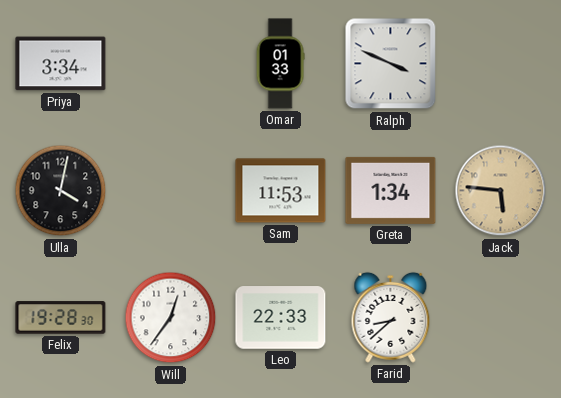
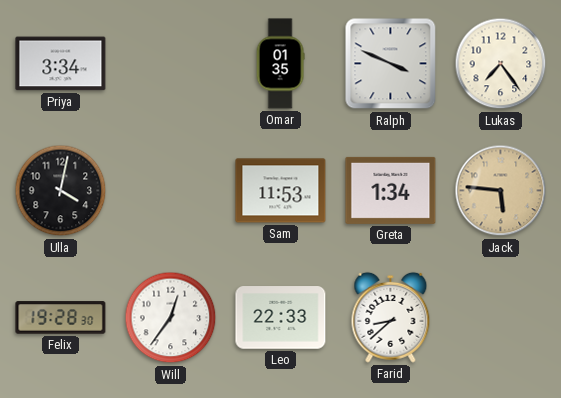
Omar: 01:33 -> 01:35
Lukas: none -> 7:24
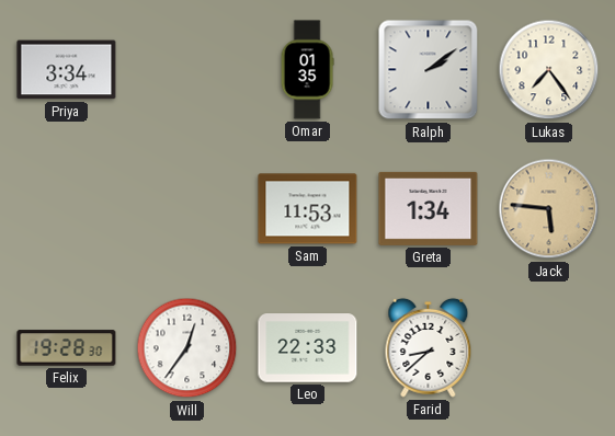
Ralph: 3:49 -> 2:09
Ulla: 4:02 -> none
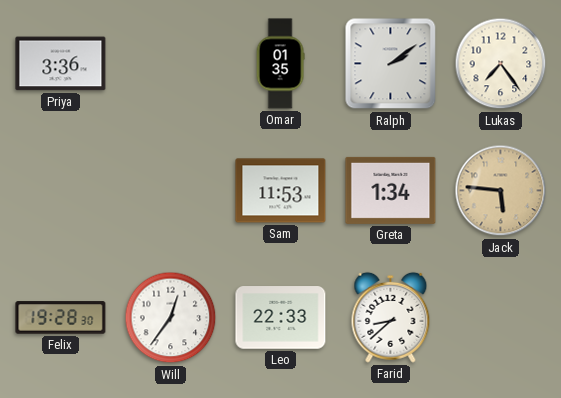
Priya: 3:34 -> 3:36
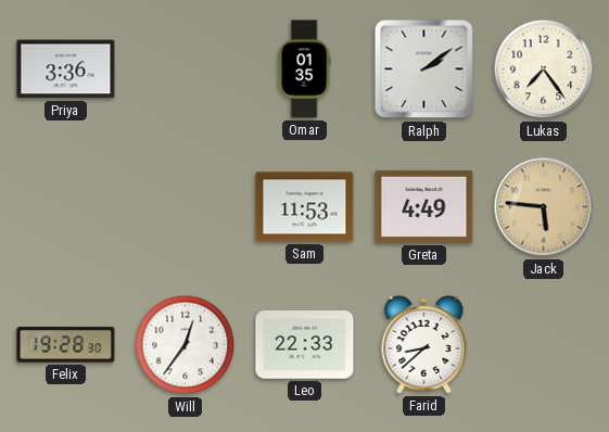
Greta: 1:34 -> 4:49
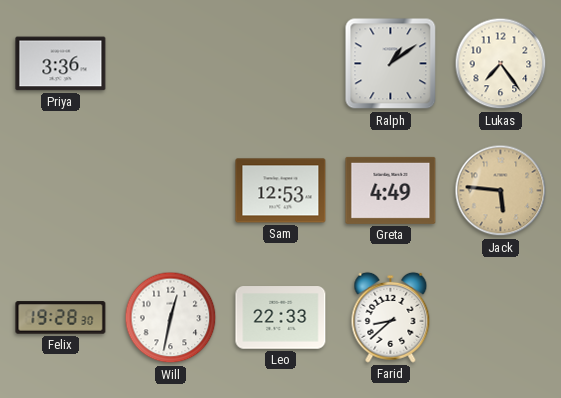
Omar: 01:35 -> none
Ralph: 2:09 -> 1:09
Sam: 11:53 -> 12:53
Will: 12:36 -> 12:32
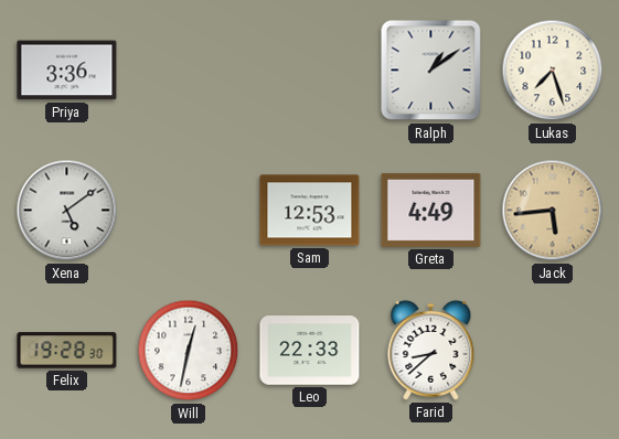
Lukas: 7:24 -> 7:27
Xena: none -> 5:09
Jack: 5:46 -> 5:44
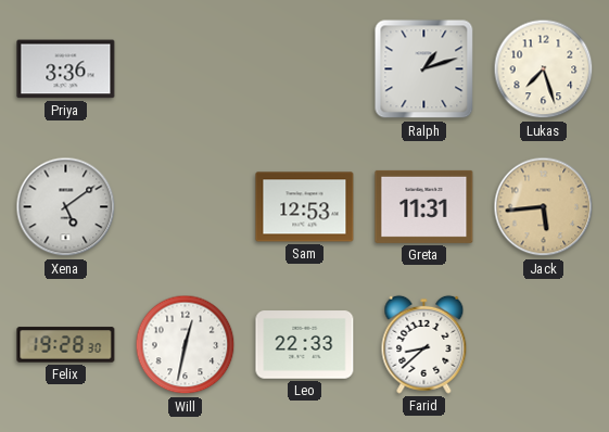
Ralph: 1:09 -> 1:12
Greta: 4:49 -> 11:31
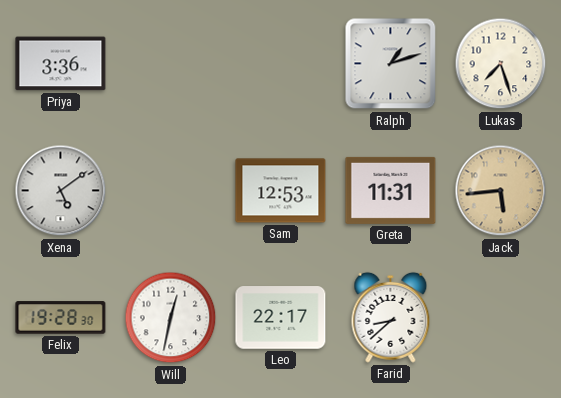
Leo: 22:33 -> 22:17
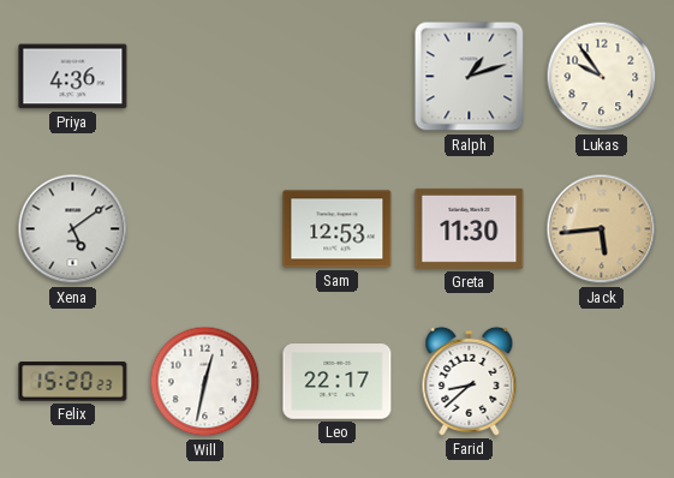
Priya: 3:36 -> 4:36
Lukas: 7:27 -> 9:54
Greta: 11:31 -> 11:30
Felix: 19:28 -> 15:20
